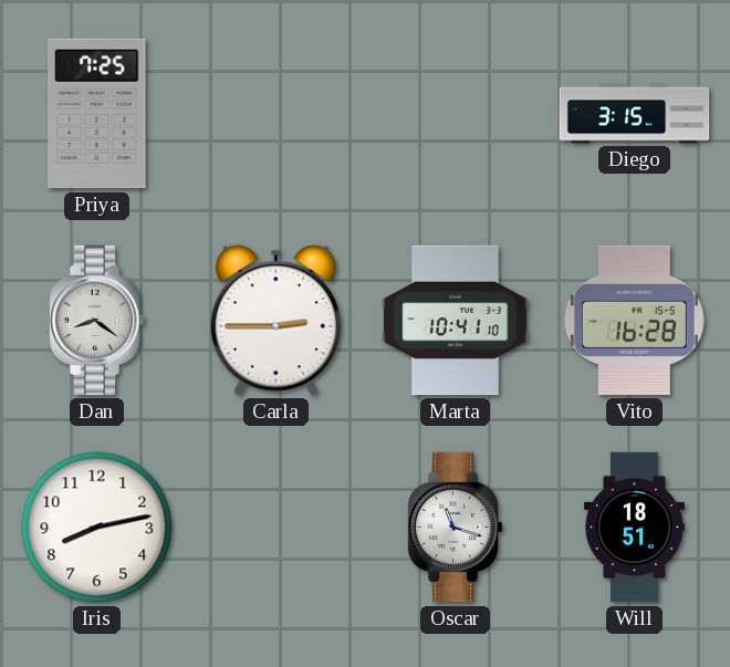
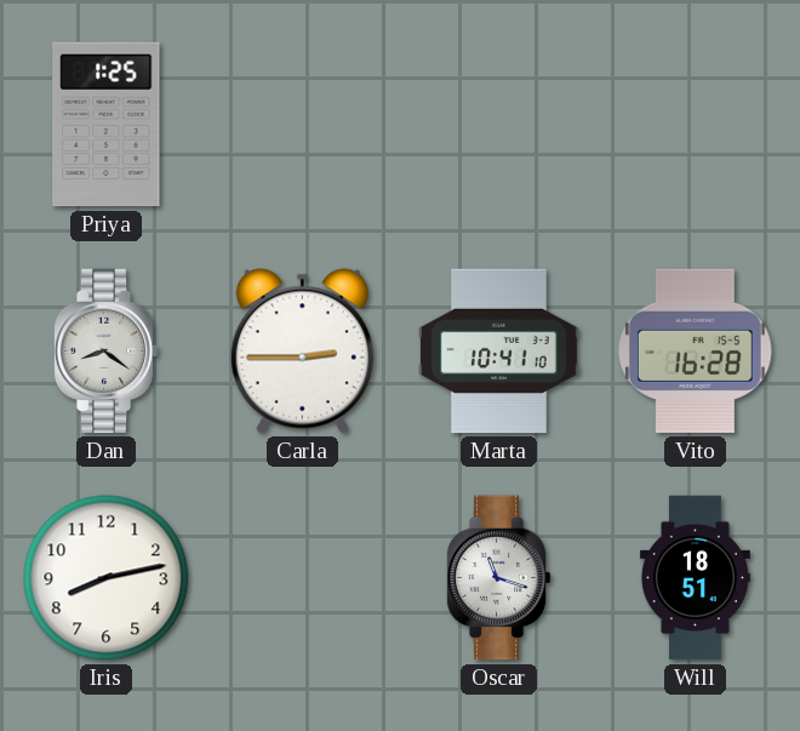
Priya: 7:25 -> 1:25
Diego: 3:15 -> none
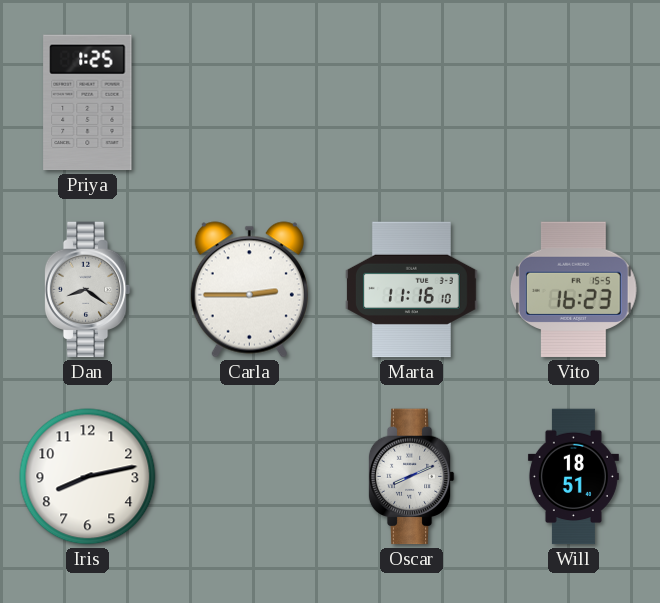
Marta: 10:41 -> 11:16
Vito: 16:28 -> 16:23
Oscar: 11:18 -> 8:11
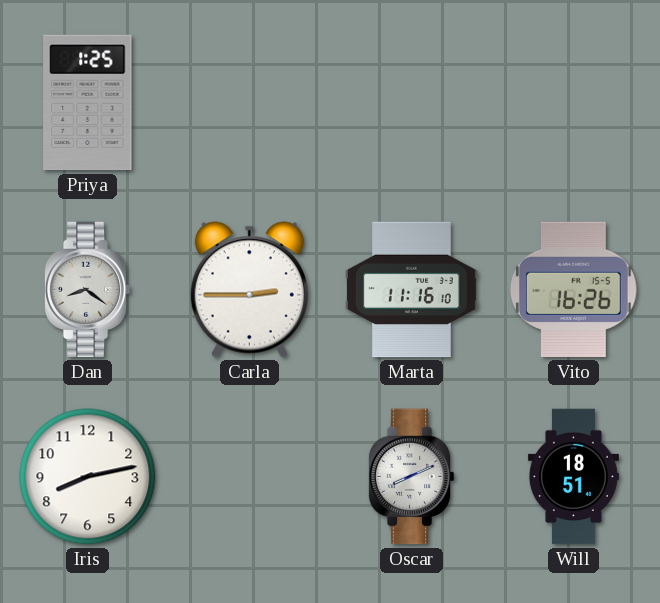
Vito: 16:23 -> 16:26
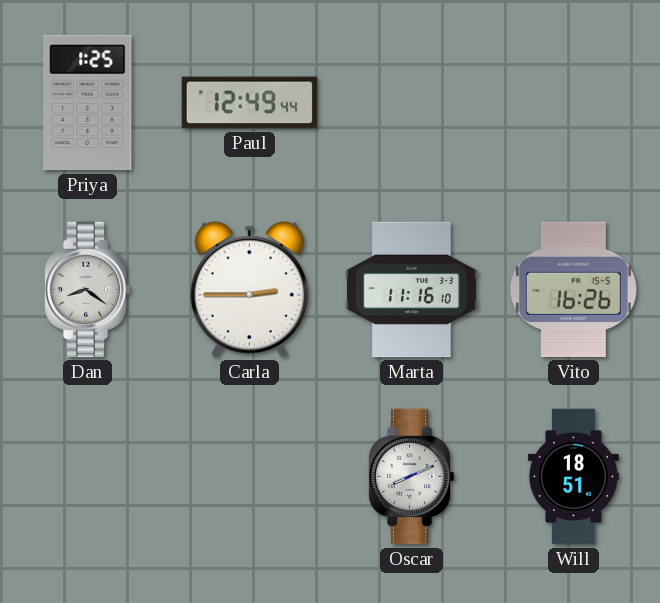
Paul: none -> 12:49
Iris: 8:13 -> none
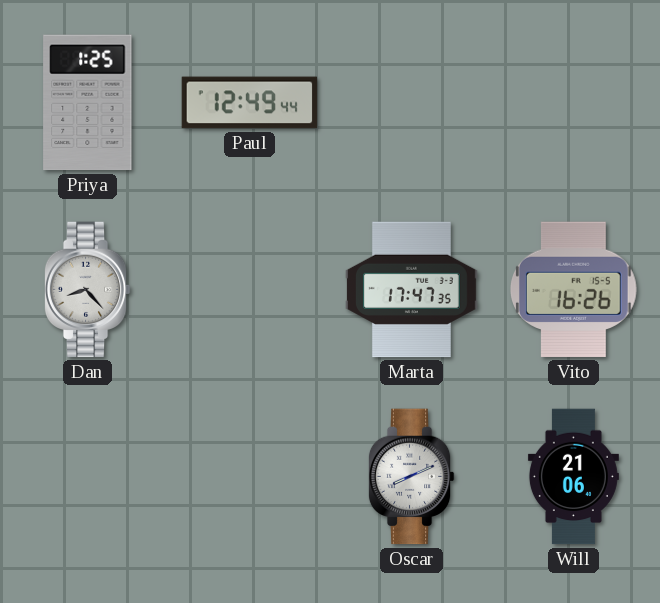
Dan: 8:21 -> 8:23
Carla: 2:45 -> none
Marta: 11:16 -> 17:47
Will: 18:51 -> 21:06
